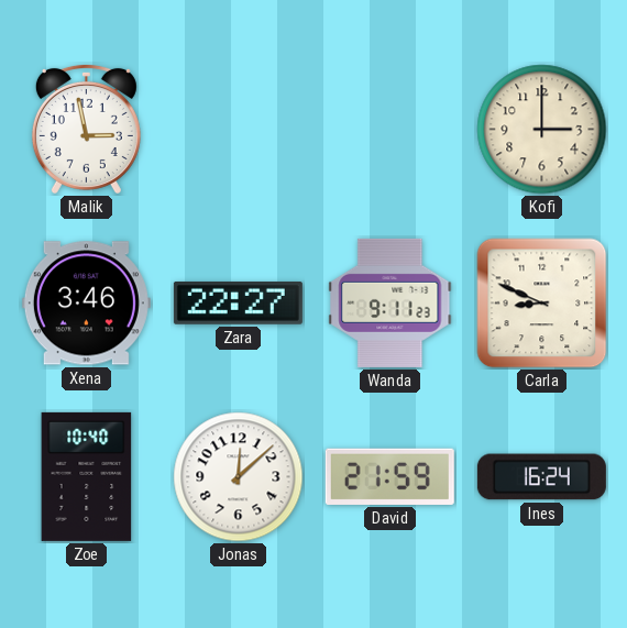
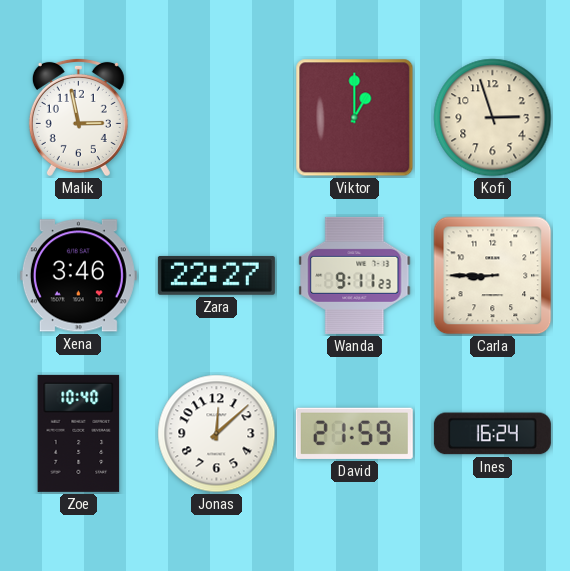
Viktor: none -> 1:00
Kofi: 3:00 -> 2:57
Carla: 8:49 -> 8:45
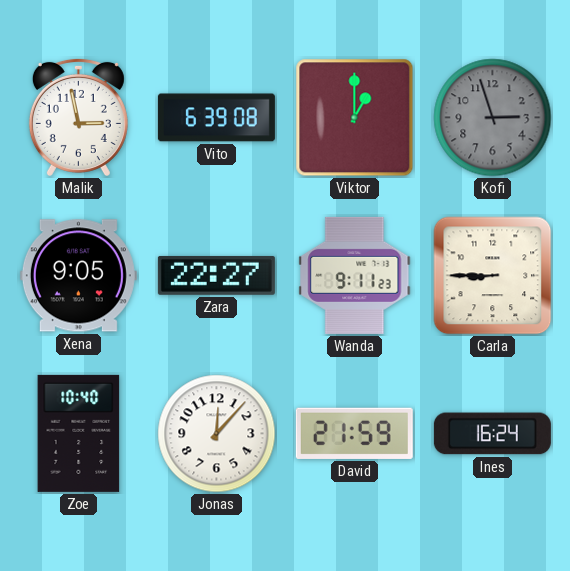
Vito: none -> 6:39
Kofi dial: cream -> grey
Xena: 3:46 -> 9:05
Jonas: 12:08 -> 12:07
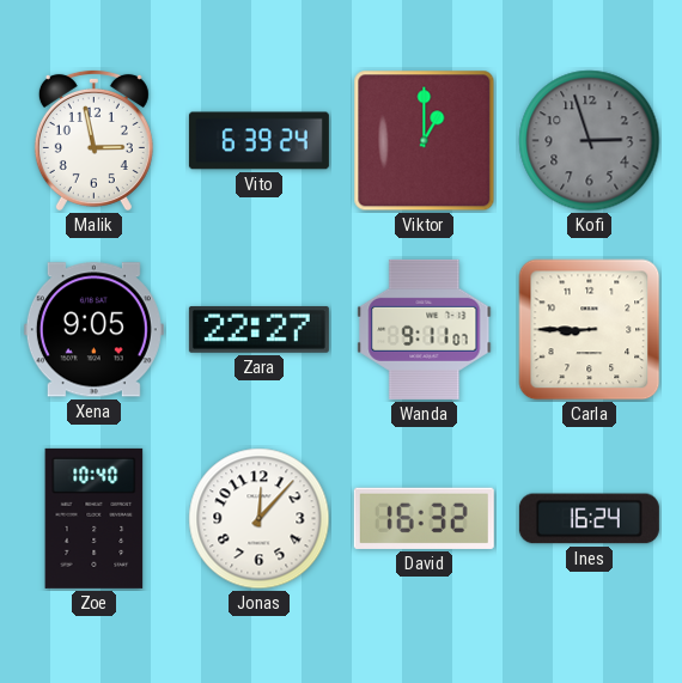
Vito: 6:39:08 -> 6:39:24
Wanda: 9:11:23 -> 9:11:07
David: 21:59 -> 16:32
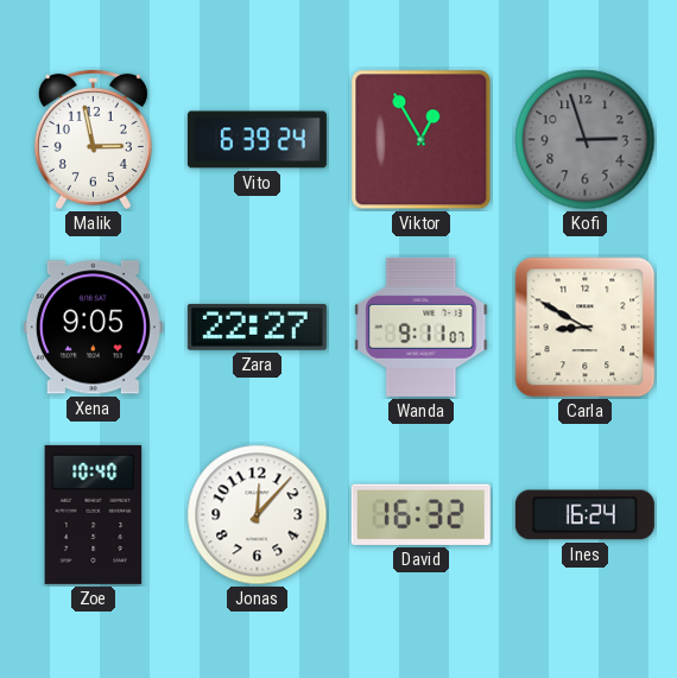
Viktor: 1:00 -> 12:55
Carla: 8:45 -> 8:50
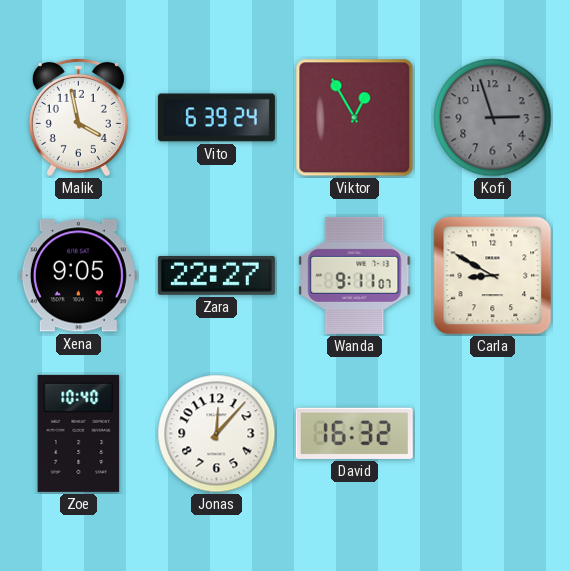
Malik: 2:58 -> 3:58
Ines: 16:24 -> none
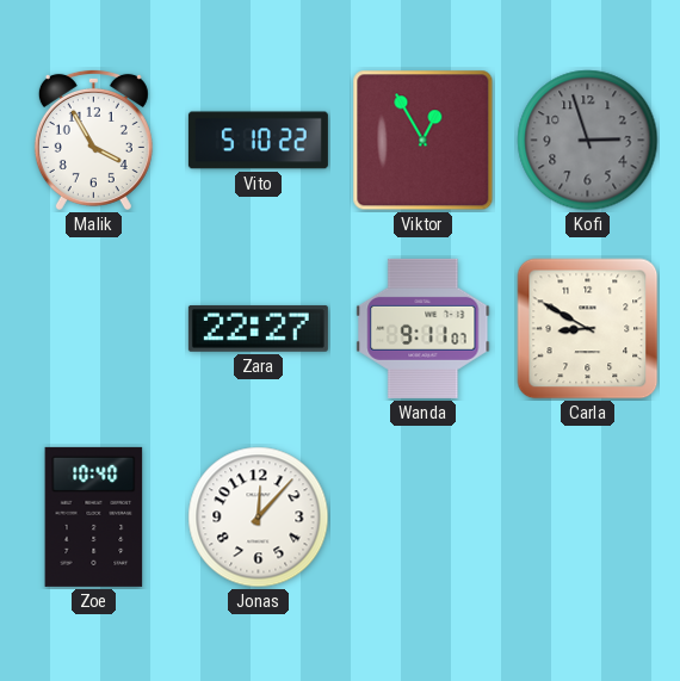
Malik: 3:58 -> 3:55
Vito: 6:39 -> 5:10
Xena: 9:05 -> none
David: 16:32 -> none
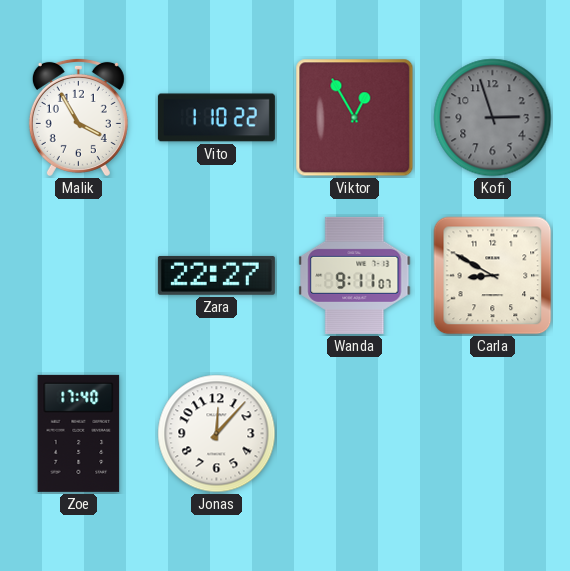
Vito: 5:10 -> 1:10
Zoe: 10:40 -> 17:40
